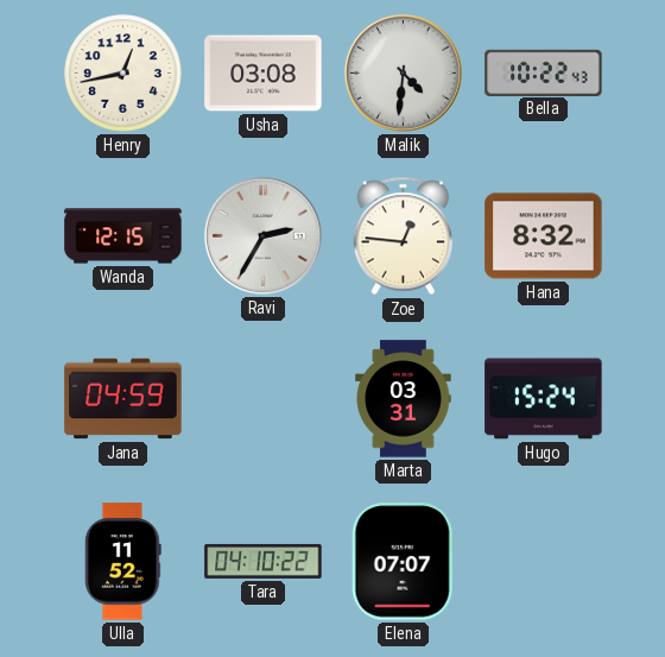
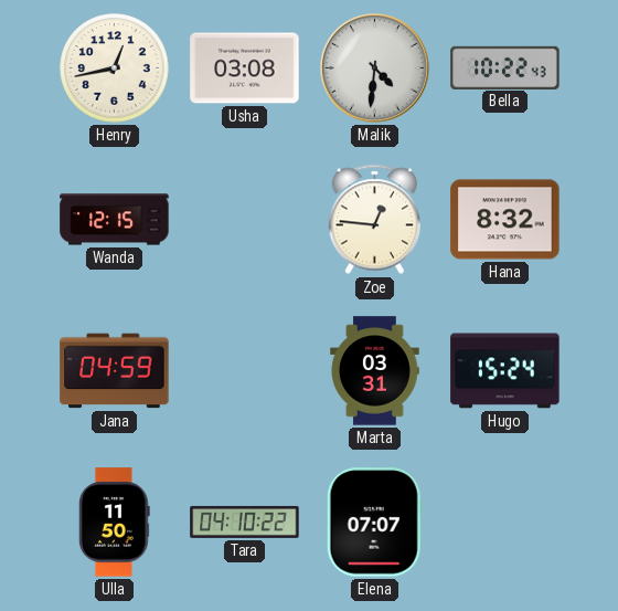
Ravi: 2:35 -> none
Ulla: 11:52 -> 11:50
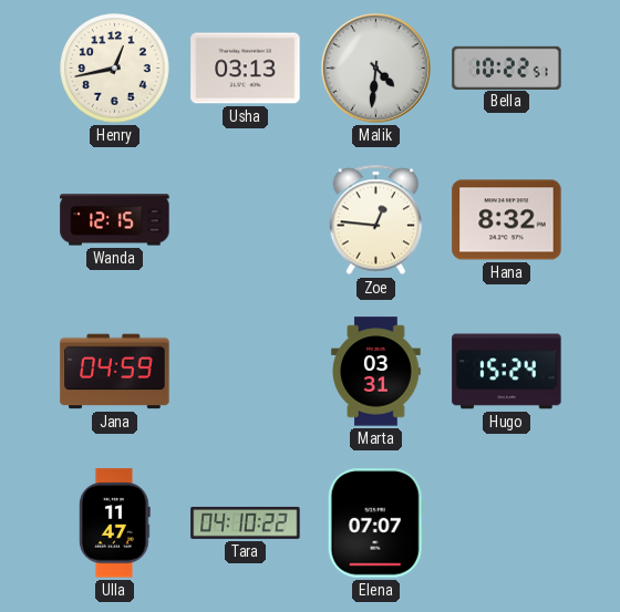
Usha: 03:08 -> 03:13
Bella: 10:22:43 -> 10:22:51
Ulla: 11:50 -> 11:47
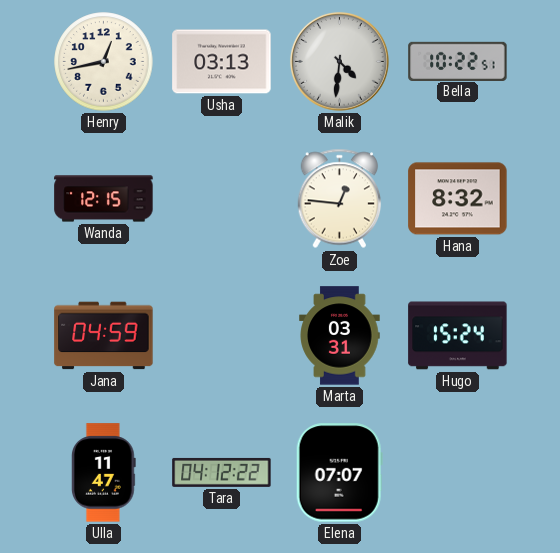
Tara: 04:10 -> 04:12
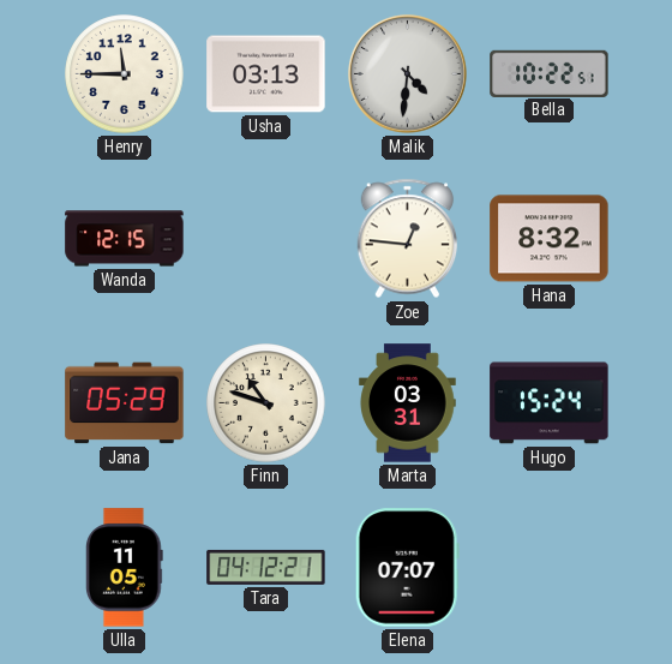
Henry: 12:43 -> 11:45
Jana: 04:59 -> 05:29
Finn: none -> 10:48
Ulla: 11:47 -> 11:05
Tara: 04:12:22 -> 04:12:21
